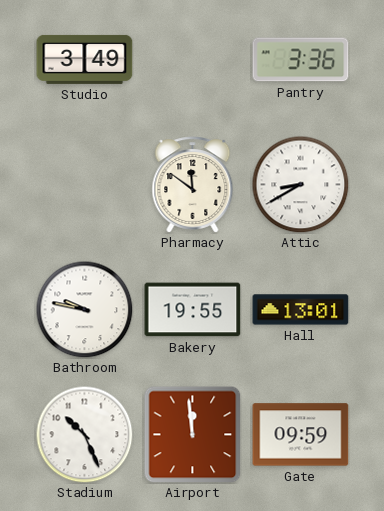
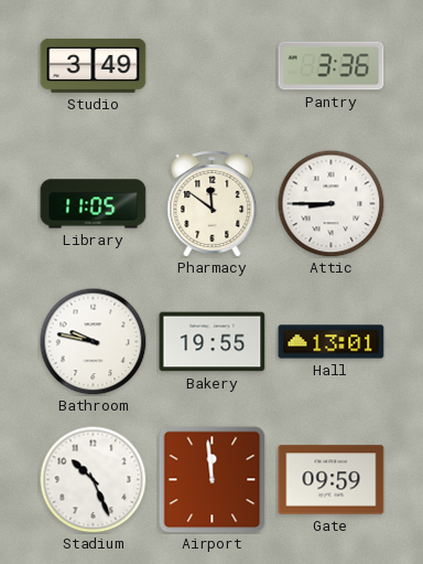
Library: none -> 11:05
Attic: 8:40 -> 8:45
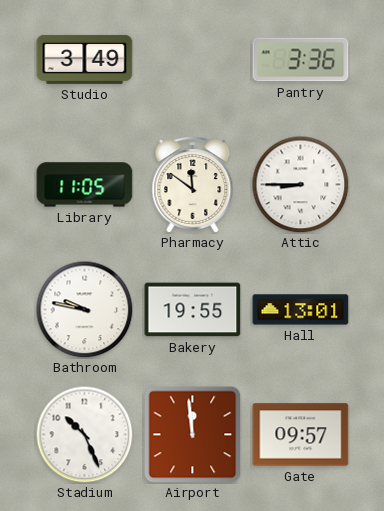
Gate: 09:59 -> 09:57
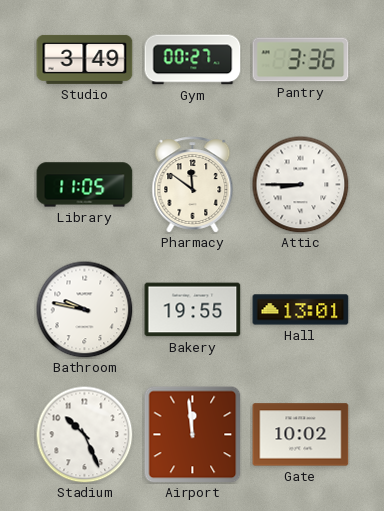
Gym: none -> 00:27
Gate: 09:57 -> 10:02
